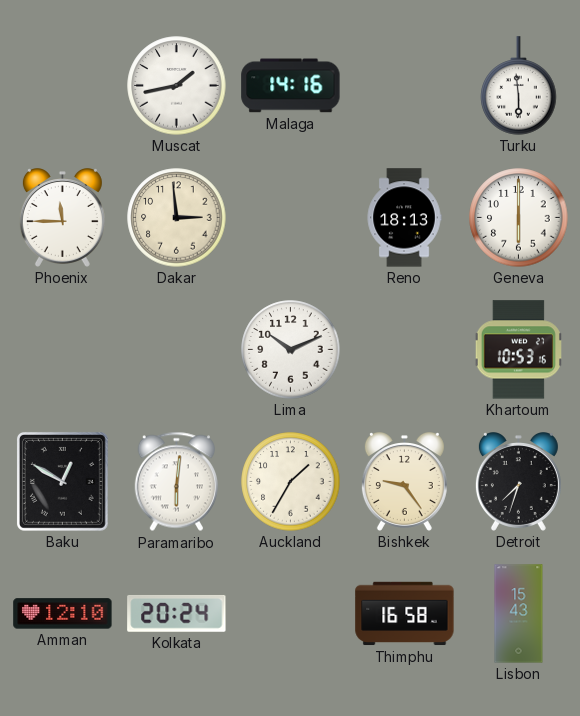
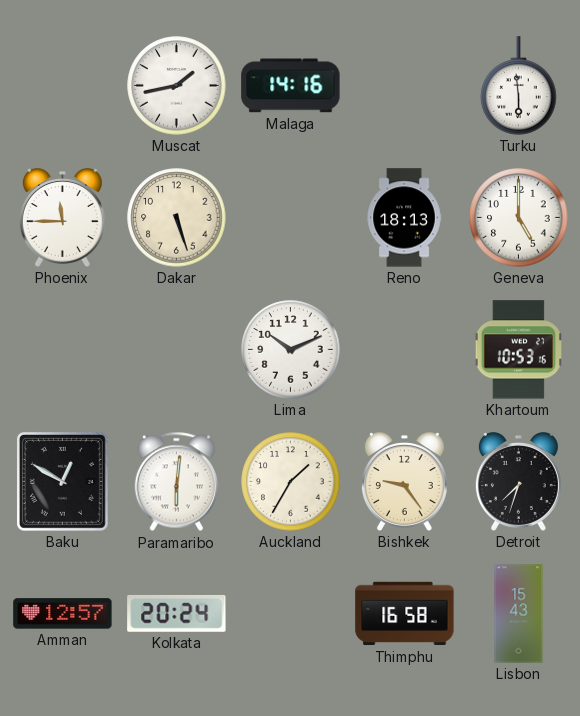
Dakar: 2:59 -> 5:27
Geneva: 6:00 -> 5:00
Amman: 12:10 -> 12:57
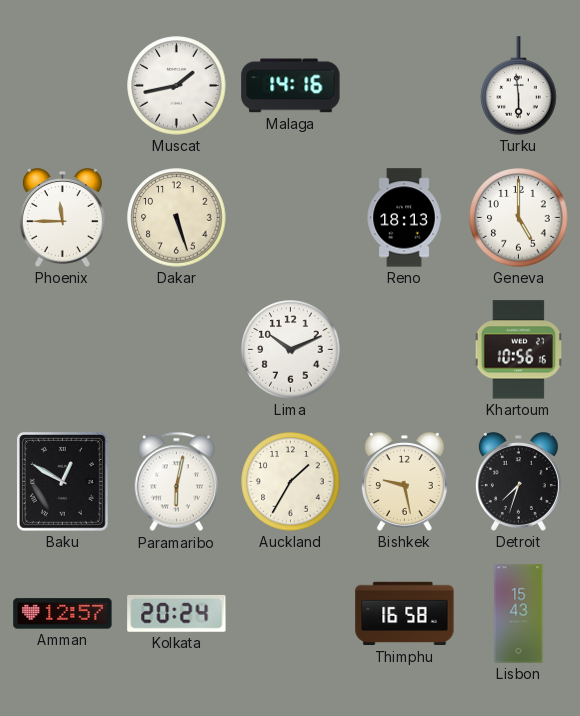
Khartoum: 10:53 -> 10:56
Paramaribo: 6:01 -> 6:02
Bishkek: 9:24 -> 9:28
